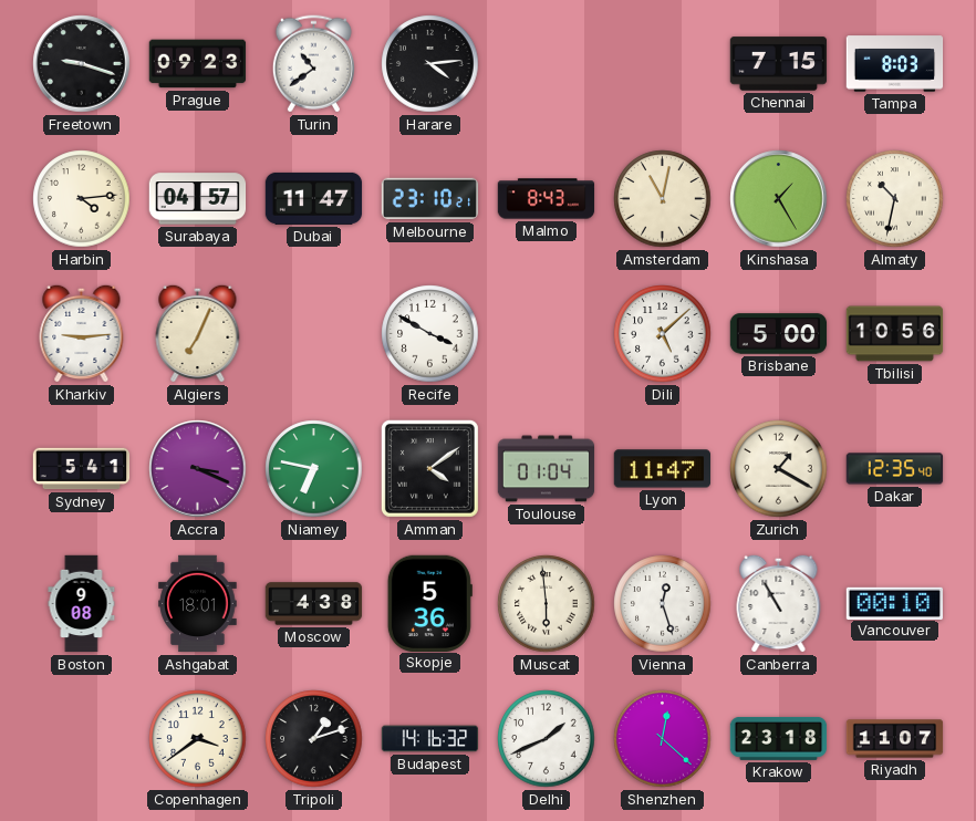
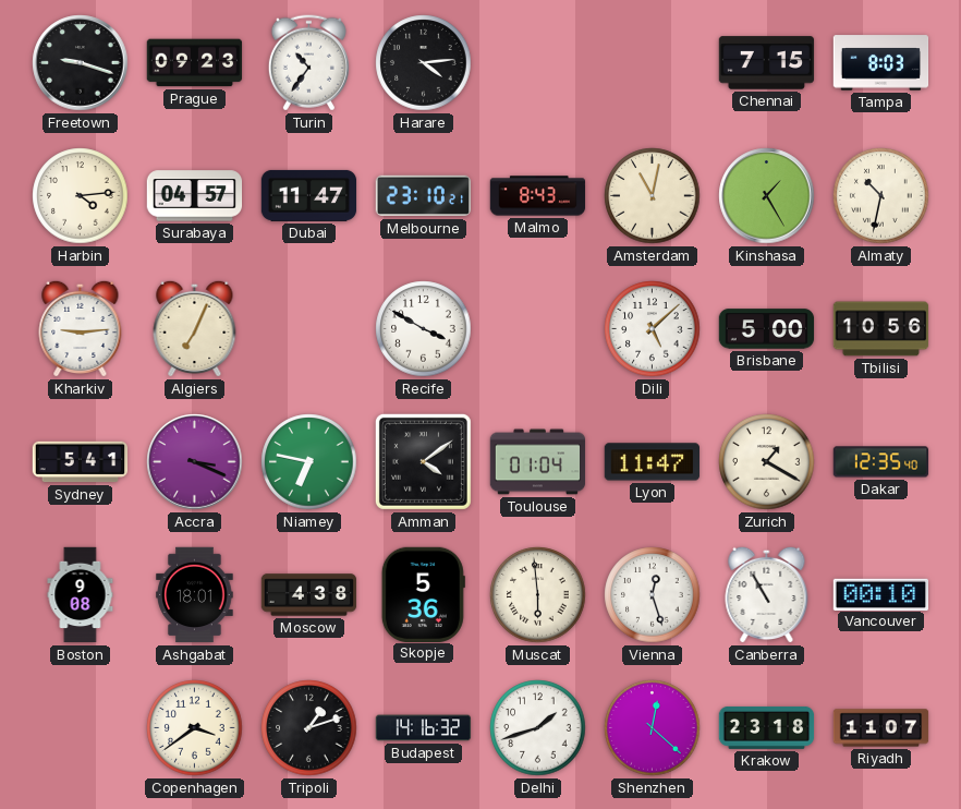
Turin: 10:39 -> 10:36
Delhi: 1:41 -> 1:42
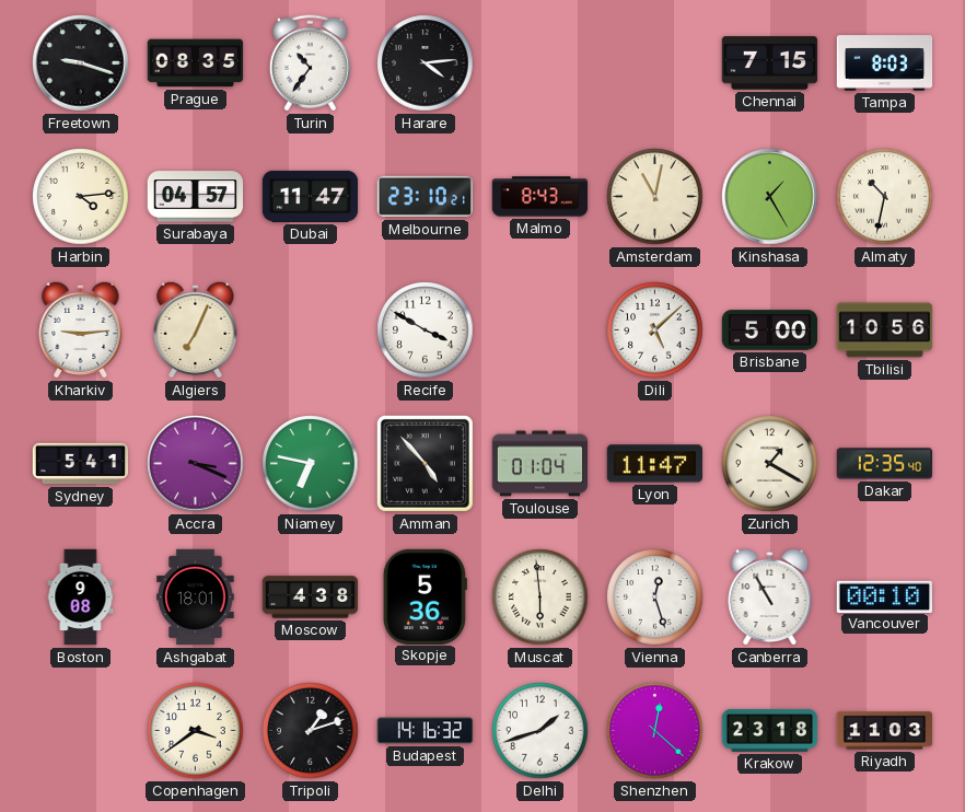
Prague: 09:23 -> 08:35
Amman: 4:09 -> 4:53
Riyadh: 11:07 -> 11:03
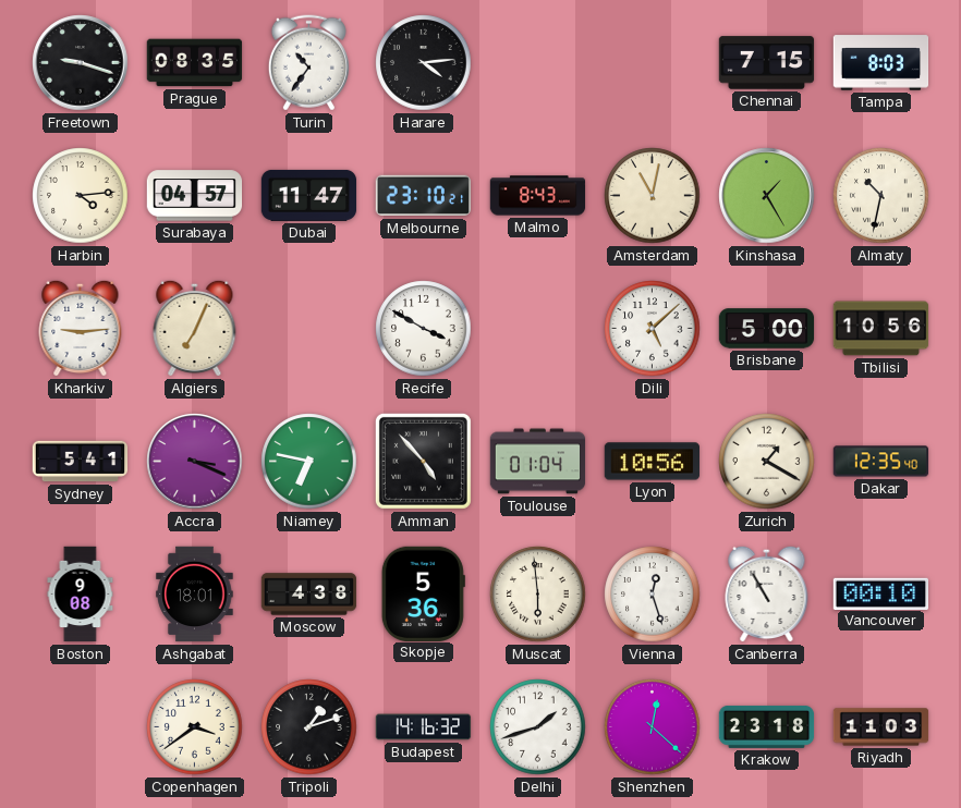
Lyon: 11:47 -> 10:56
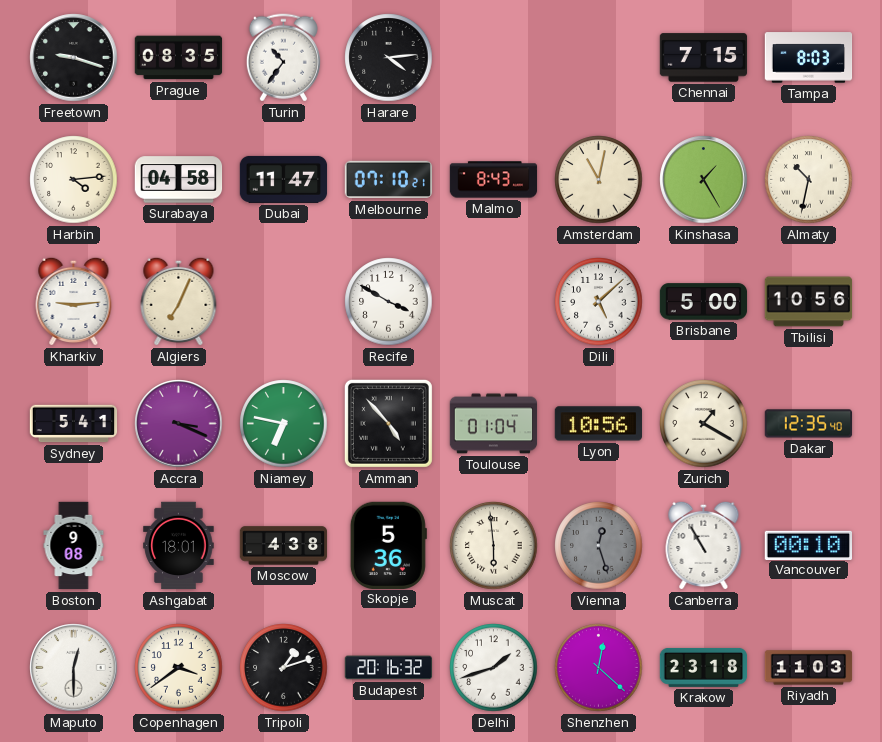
Surabaya: 04:57 -> 04:58
Melbourne: 23:10 -> 07:10
Vienna dial: white -> grey
Maputo: none -> 12:30
Budapest: 14:16 -> 20:16
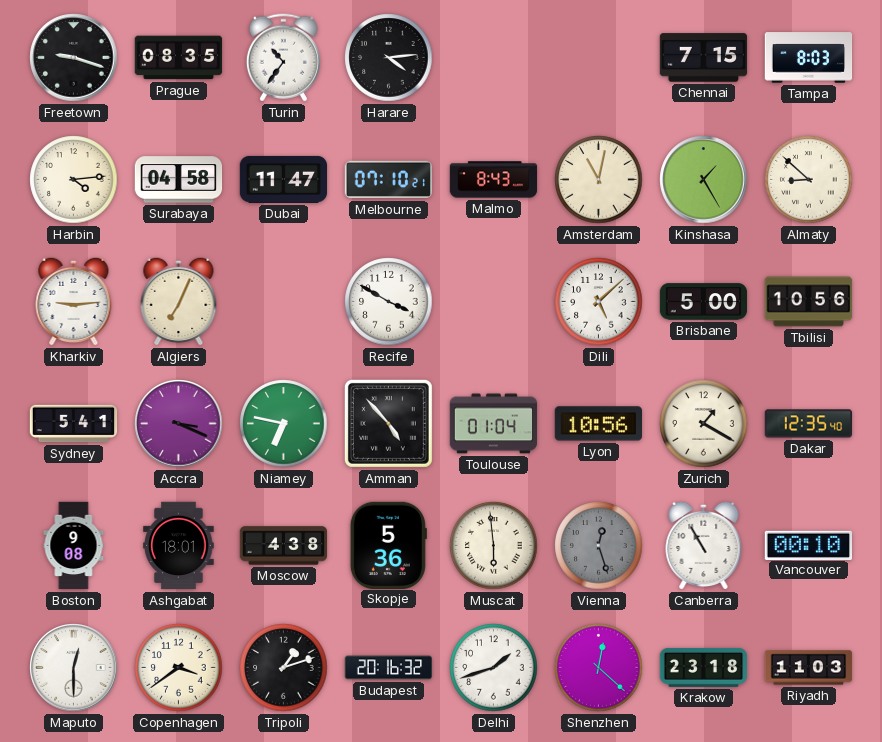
Almaty: 10:32 -> 8:52
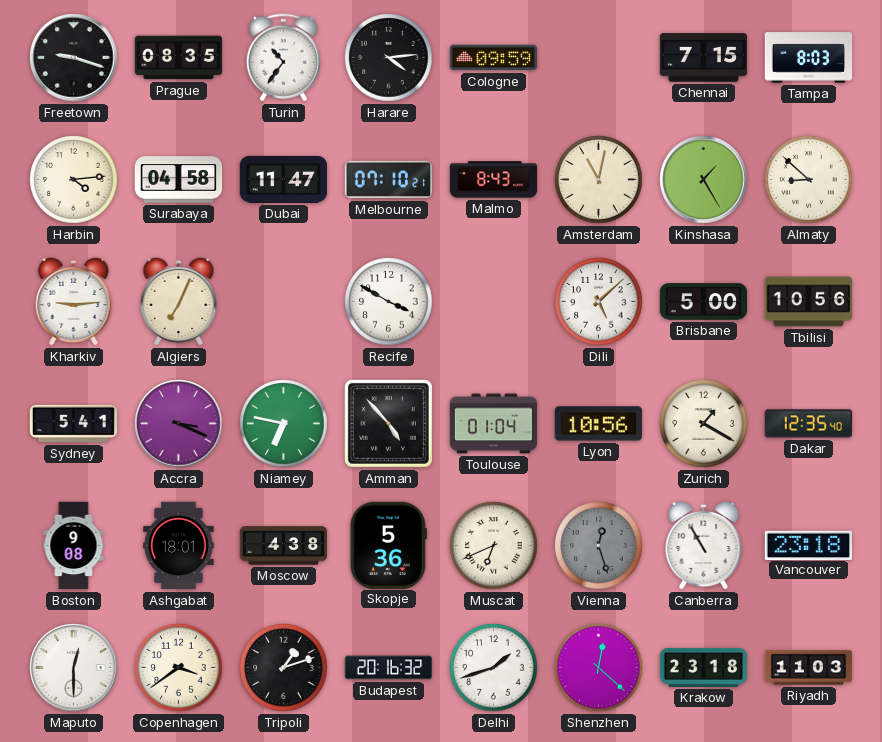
Cologne: none -> 09:59
Muscat: 5:59 -> 6:41
Vancouver: 00:10 -> 23:18
